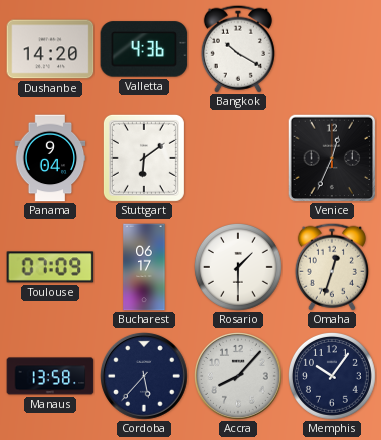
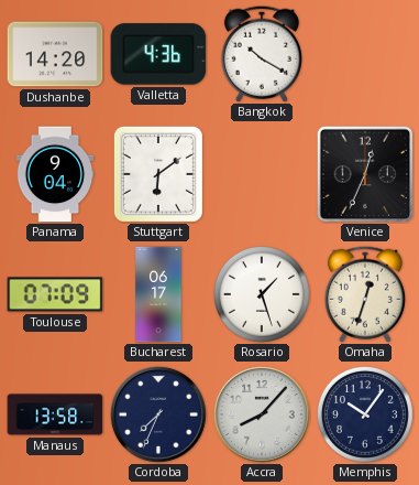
Rosario: 1:30 -> 1:27
Cordoba: 5:37 -> 7:34
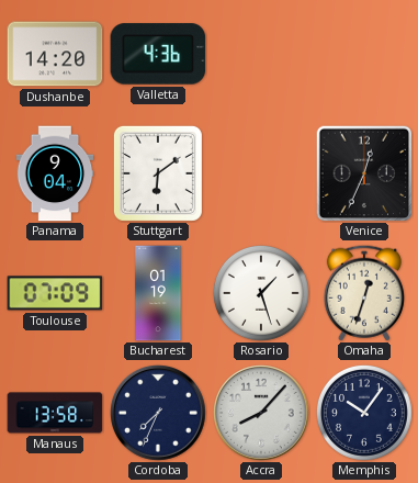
Bangkok: 10:20 -> none
Bucharest: 06:17 -> 01:19
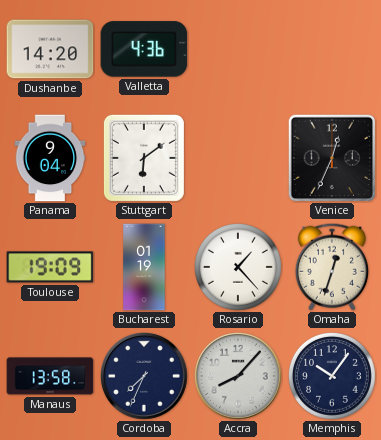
Toulouse: 07:09 -> 19:09
Rosario: 1:27 -> 1:23
